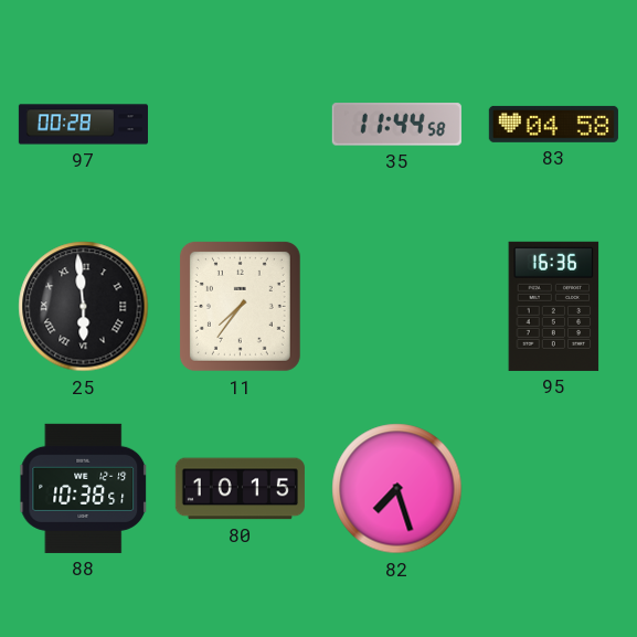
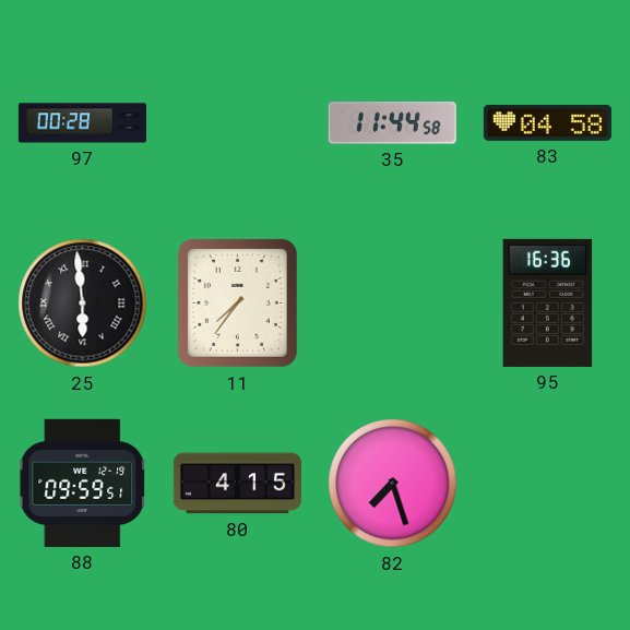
88: 10:38 -> 09:59
80: 10:15 -> 4:15
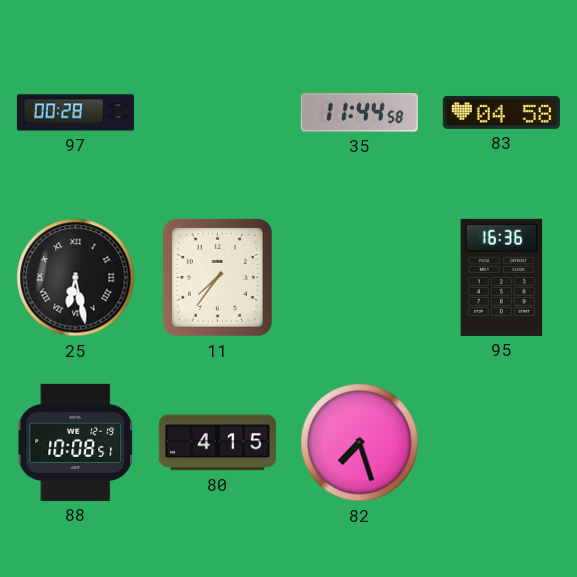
25: 5:59 -> 6:28
88: 09:59 -> 10:08
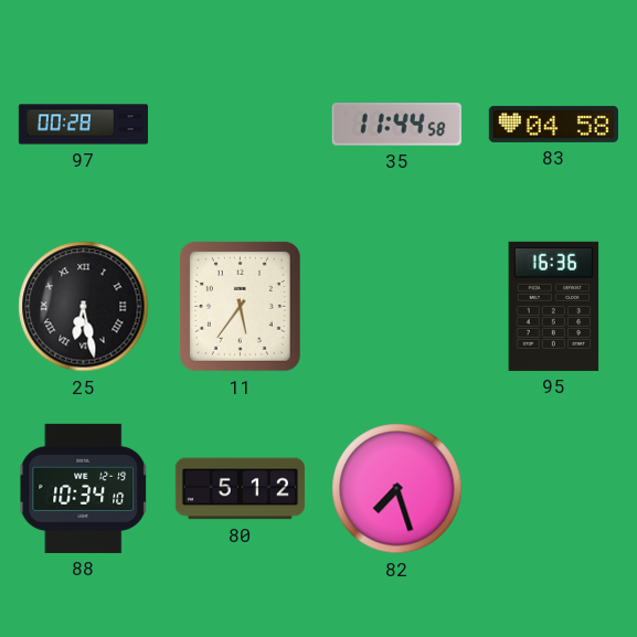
11: 7:36 -> 5:36
88: 10:08 -> 10:34
80: 4:15 -> 5:12
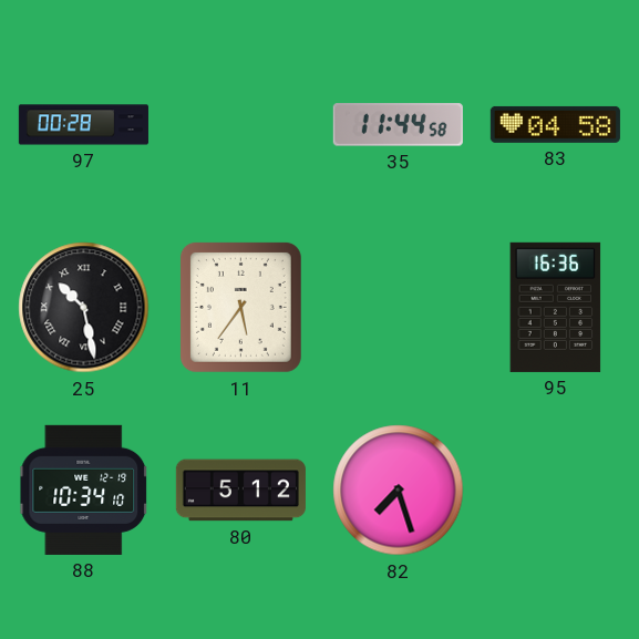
25: 6:28 -> 10:28
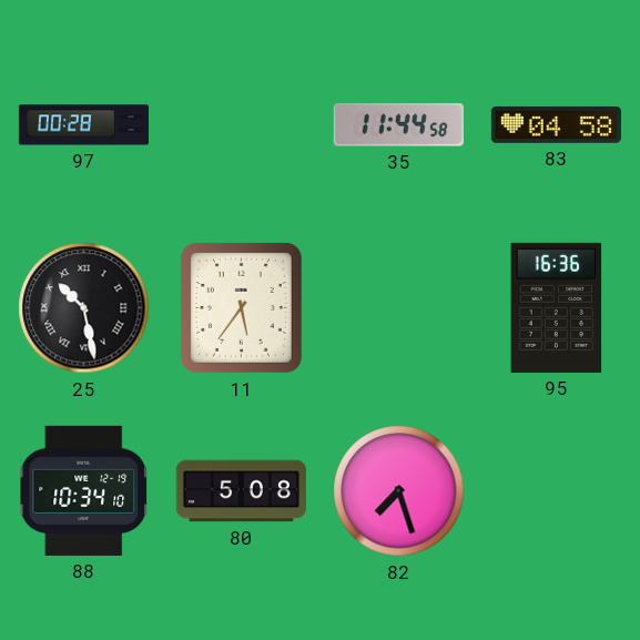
80: 5:12 -> 5:08
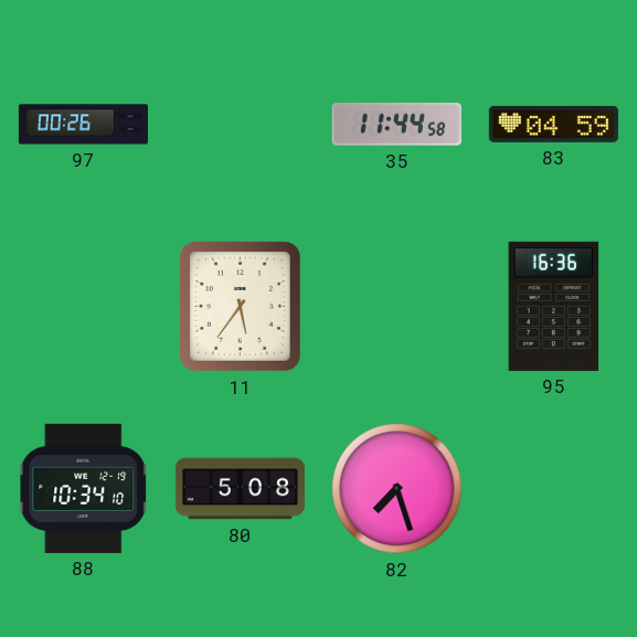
97: 00:28 -> 00:26
83: 04:58 -> 04:59
25: 10:28 -> none
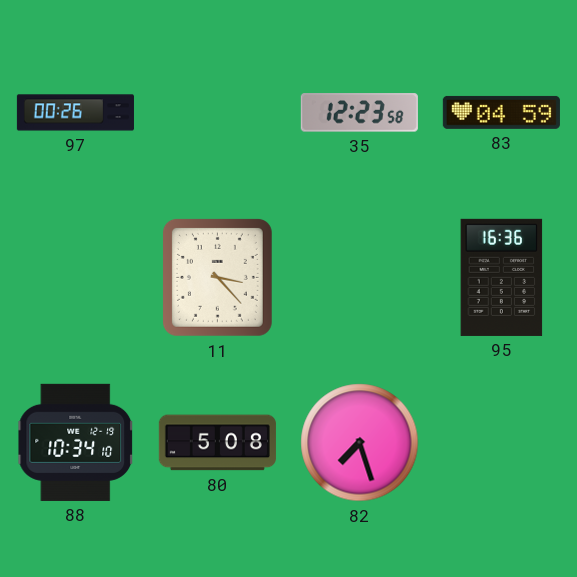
35: 11:44 -> 12:23
11: 5:36 -> 3:23
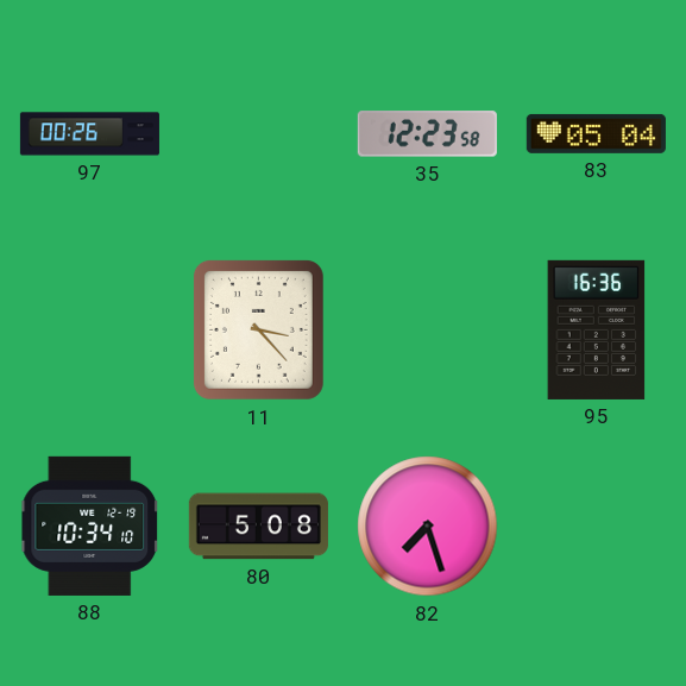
83: 04:59 -> 05:04
